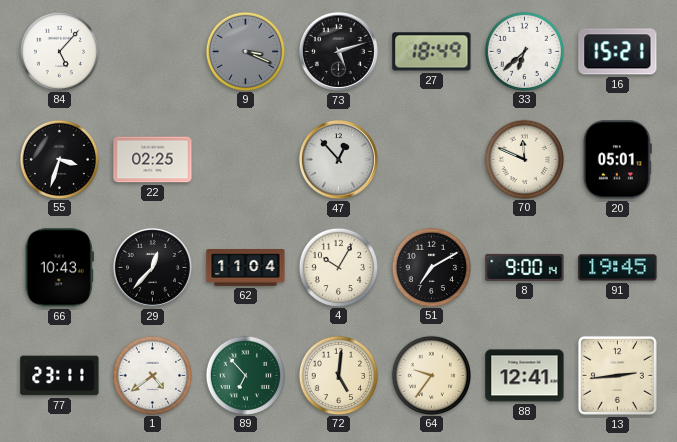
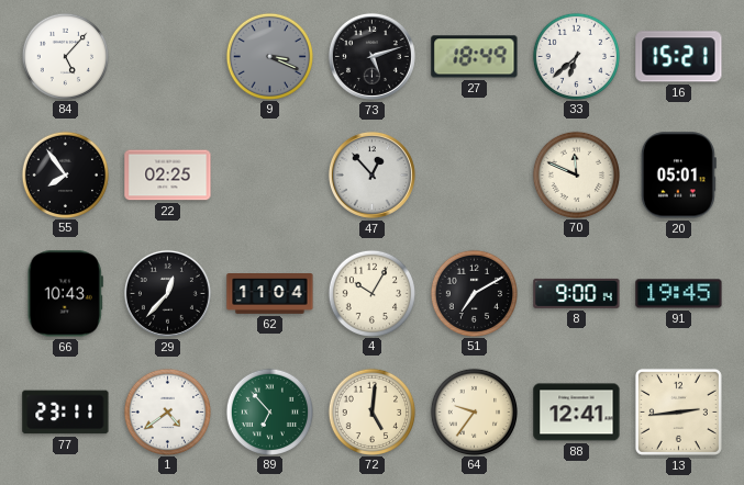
55: 3:33 -> 7:54
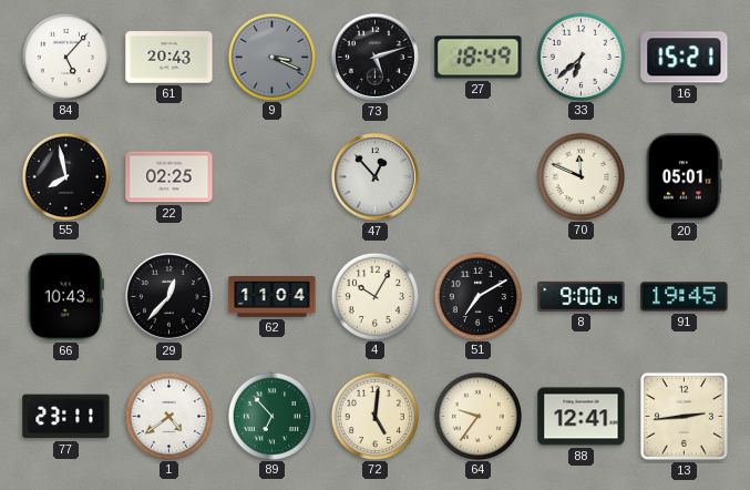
61: none -> 20:43
55: 7:54 -> 7:58
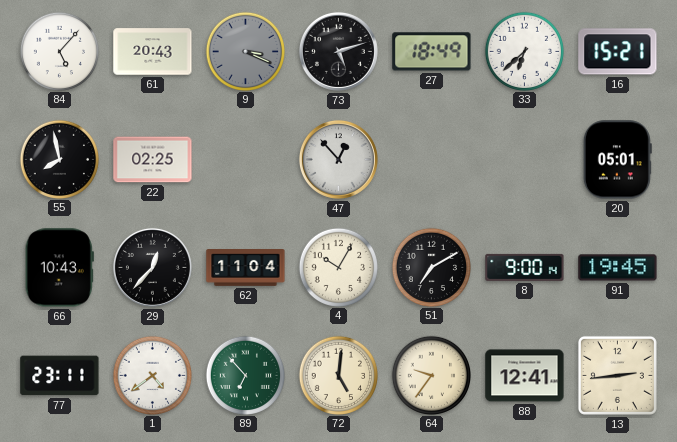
70: 11:49 -> none
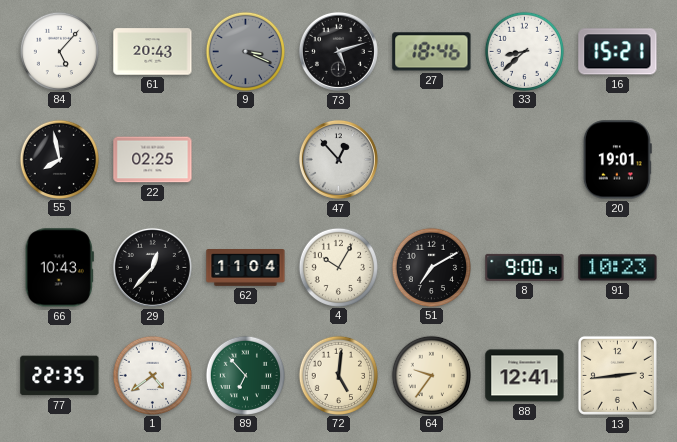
27: 18:49 -> 18:46
33: 6:38 -> 8:38
20: 05:01 -> 19:01
91: 19:45 -> 10:23
77: 23:11 -> 22:35
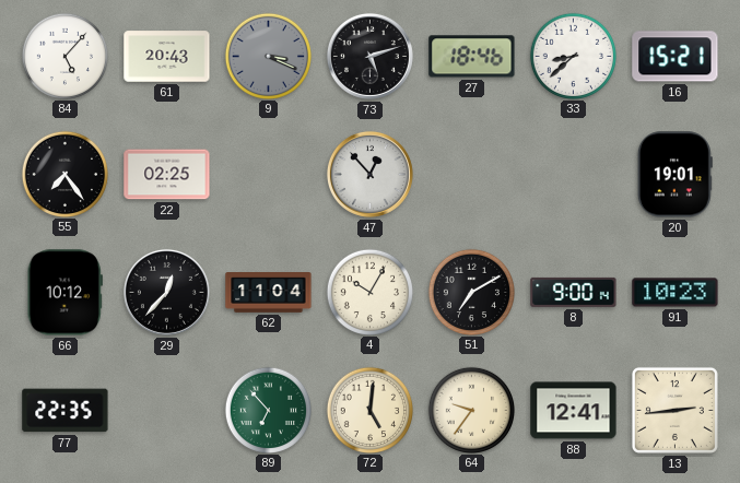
55: 7:58 -> 7:24
66: 10:43 -> 10:12
1: 4:39 -> none
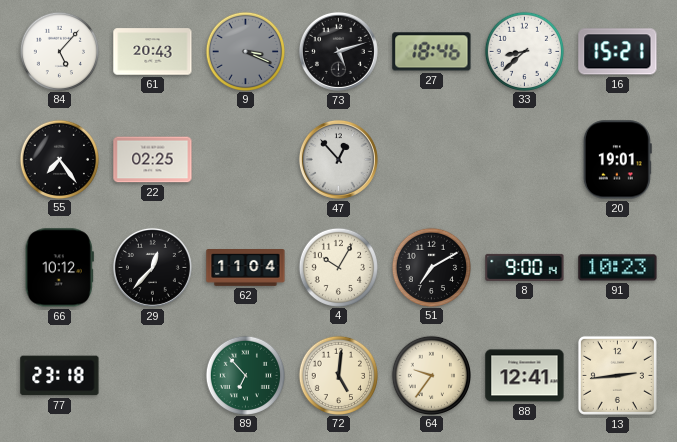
77: 22:35 -> 23:18
